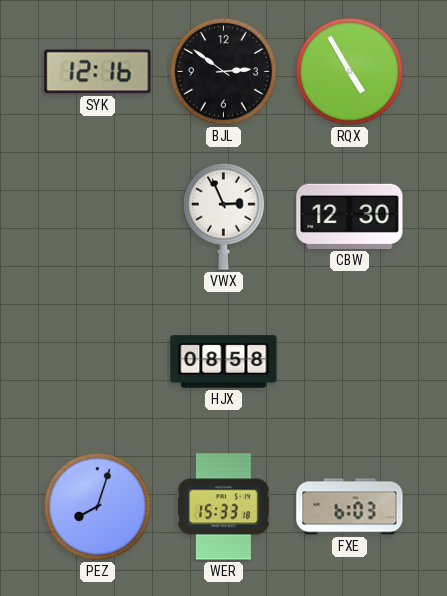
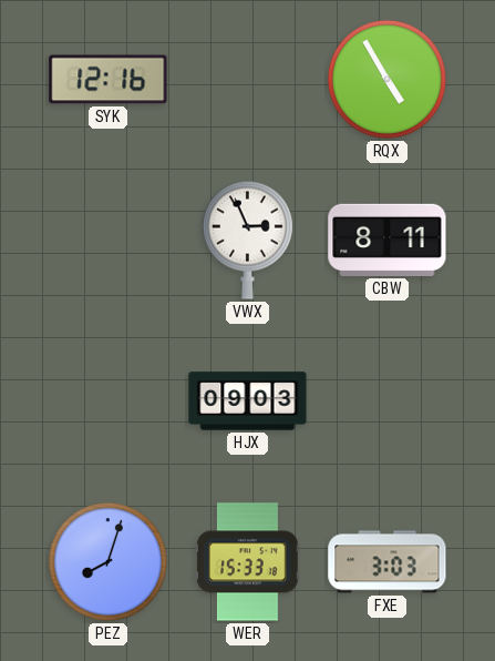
BJL: 2:51 -> none
CBW: 12:30 -> 8:11
HJX: 08:58 -> 09:03
FXE: 6:03 -> 3:03
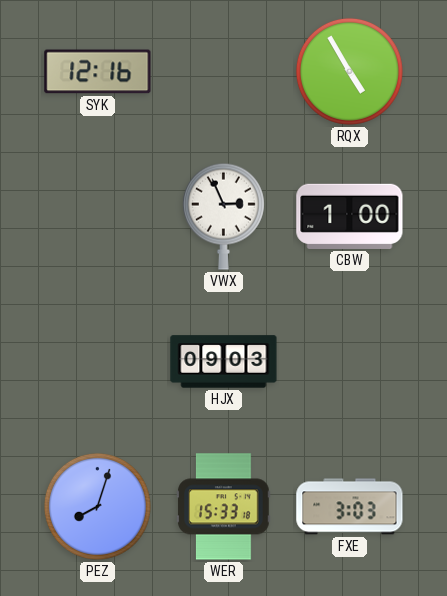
CBW: 8:11 -> 1:00
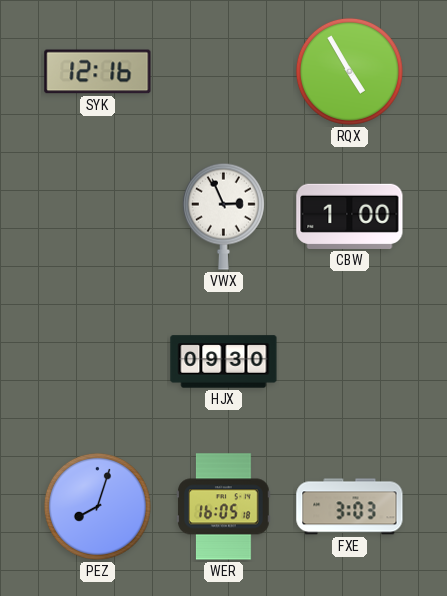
HJX: 09:03 -> 09:30
WER: 15:33 -> 16:05
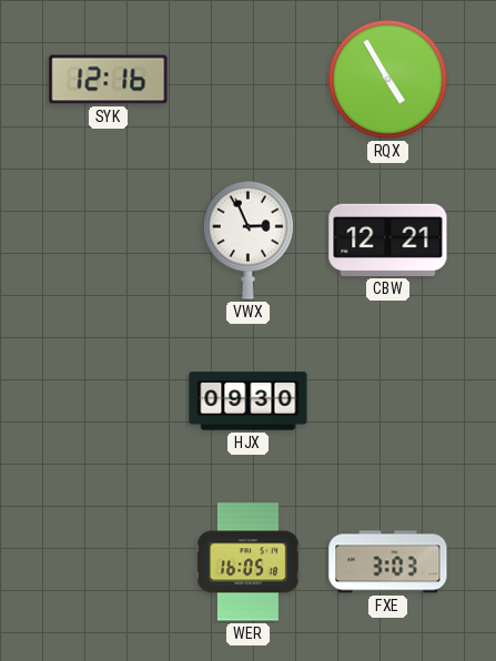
CBW: 1:00 -> 12:21
PEZ: 8:03 -> none
